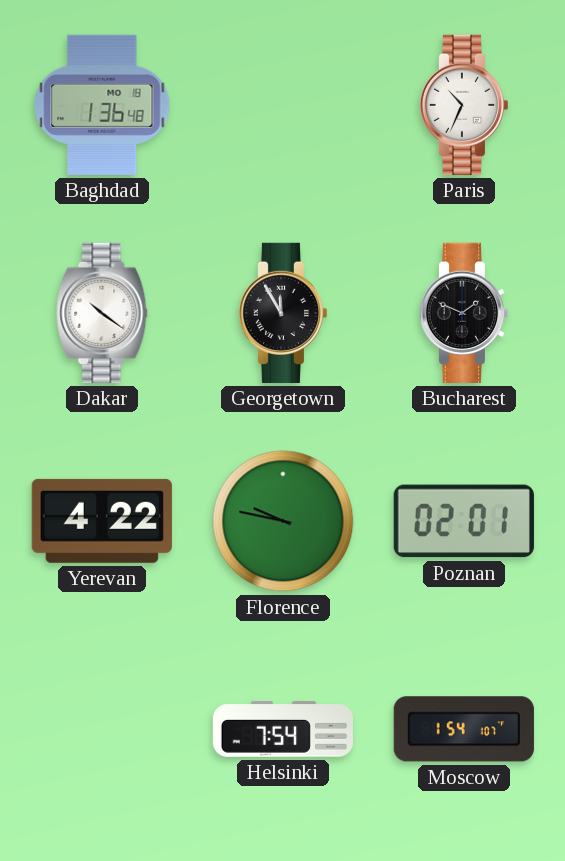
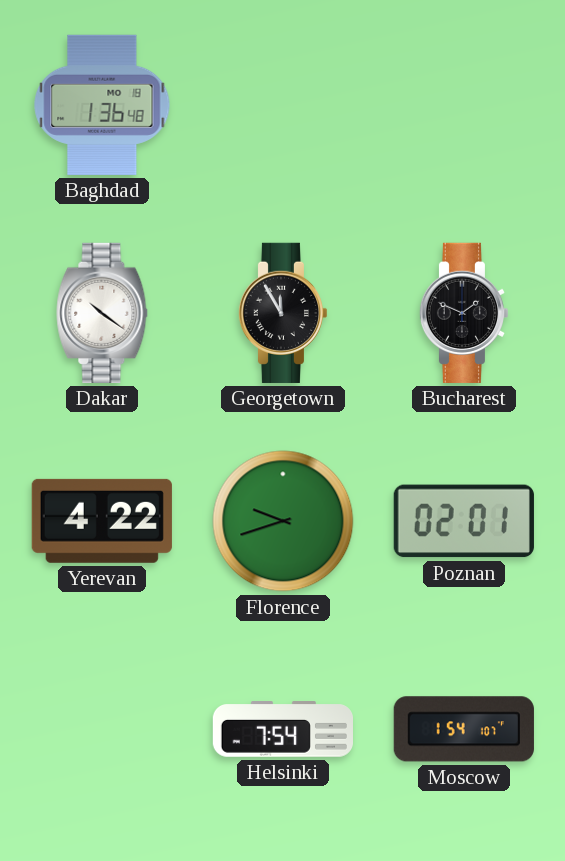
Paris: 10:34 -> none
Florence: 9:47 -> 9:42
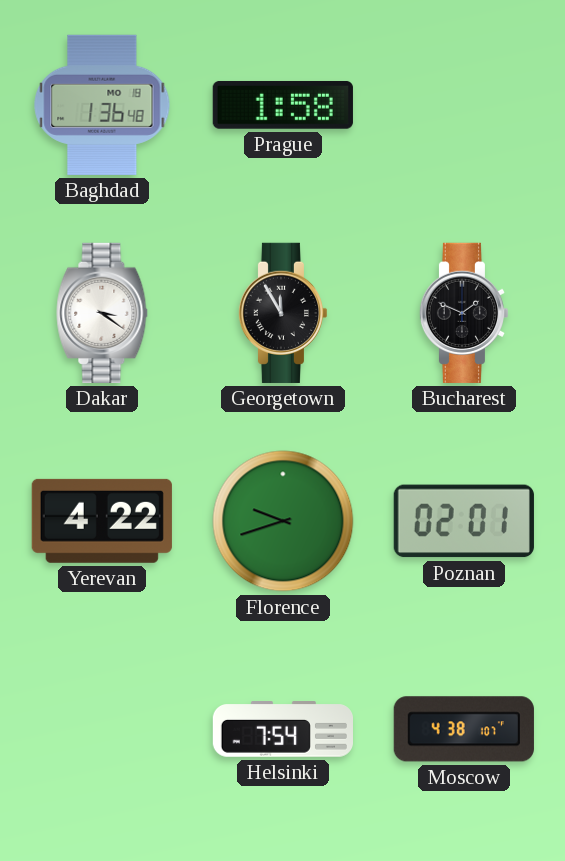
Prague: none -> 1:58
Dakar: 10:21 -> 3:21
Moscow: 1:54 -> 4:38
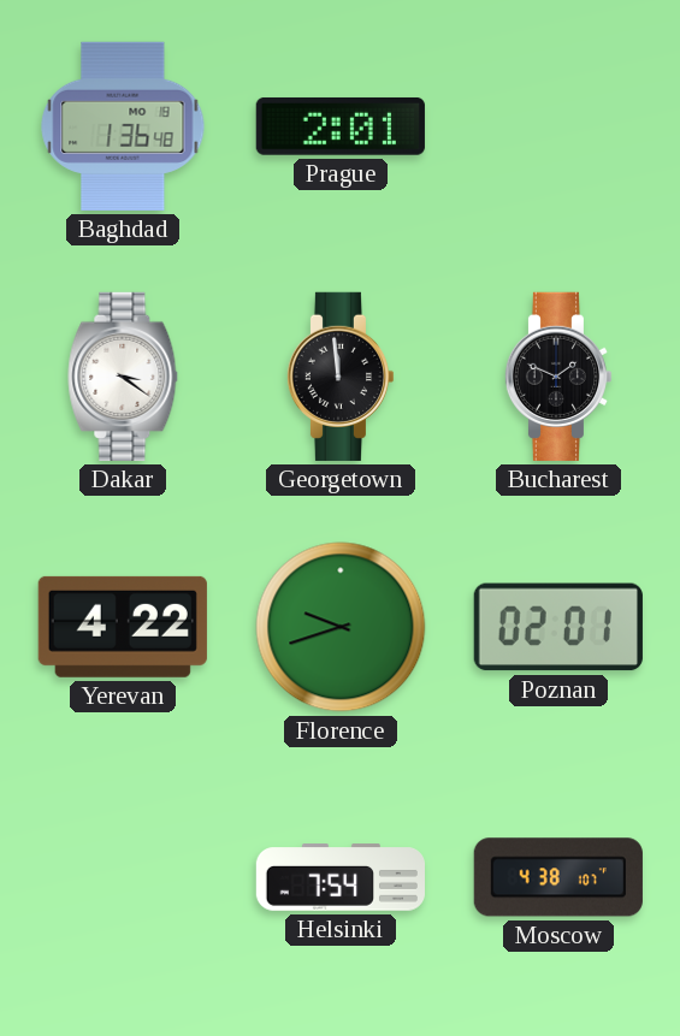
Prague: 1:58 -> 2:01
Georgetown: 11:55 -> 11:59
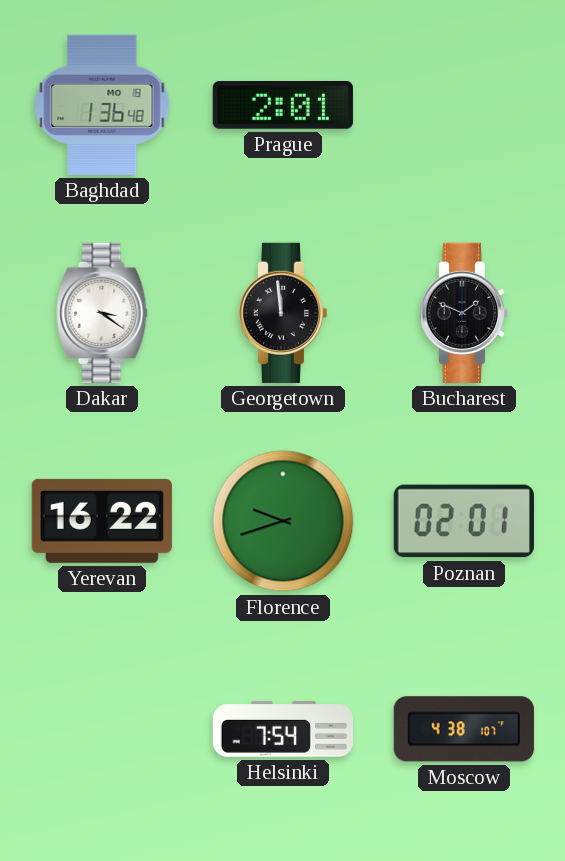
Yerevan: 4:22 -> 16:22
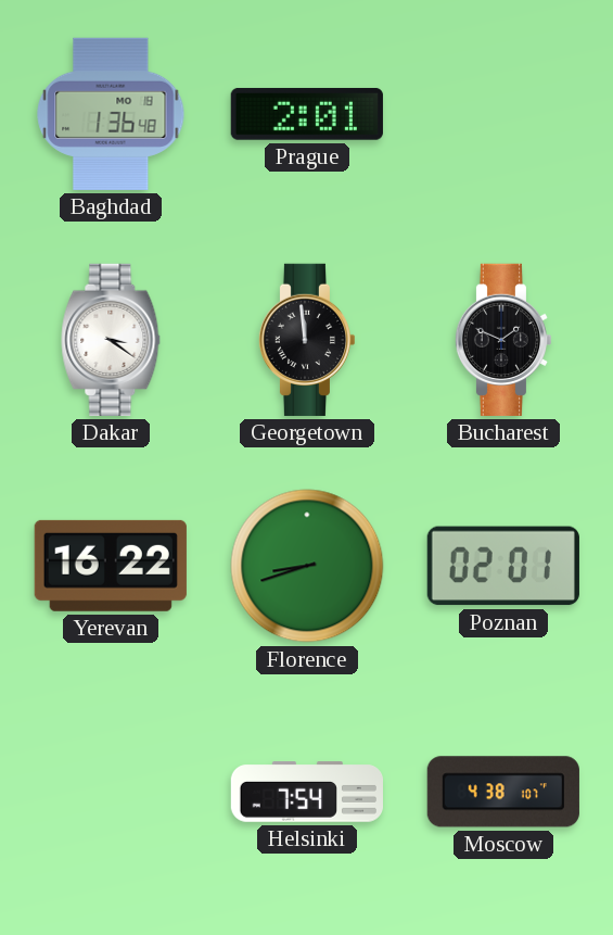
Florence: 9:42 -> 8:42
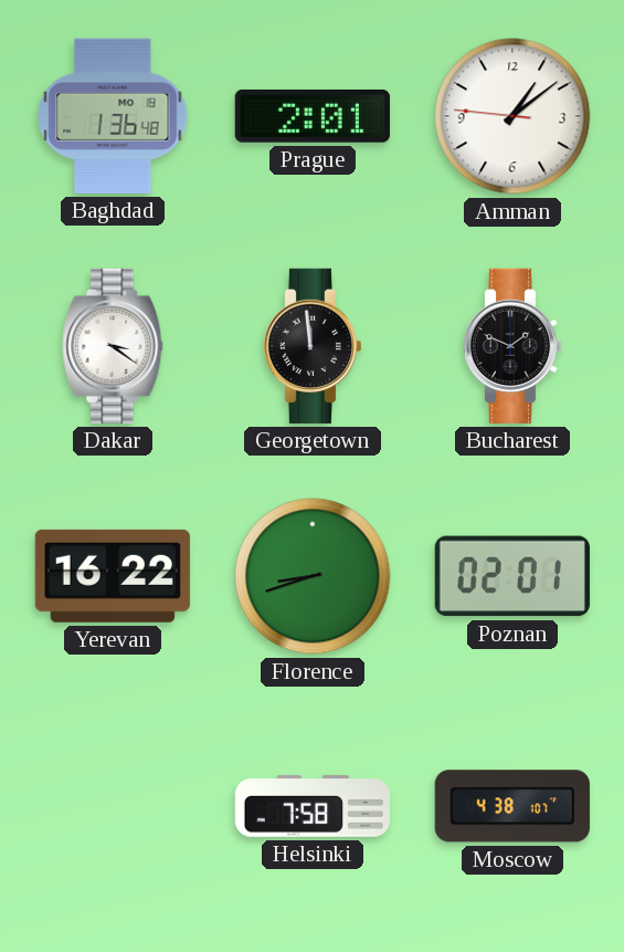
Amman: none -> 1:08
Helsinki: 7:54 -> 7:58
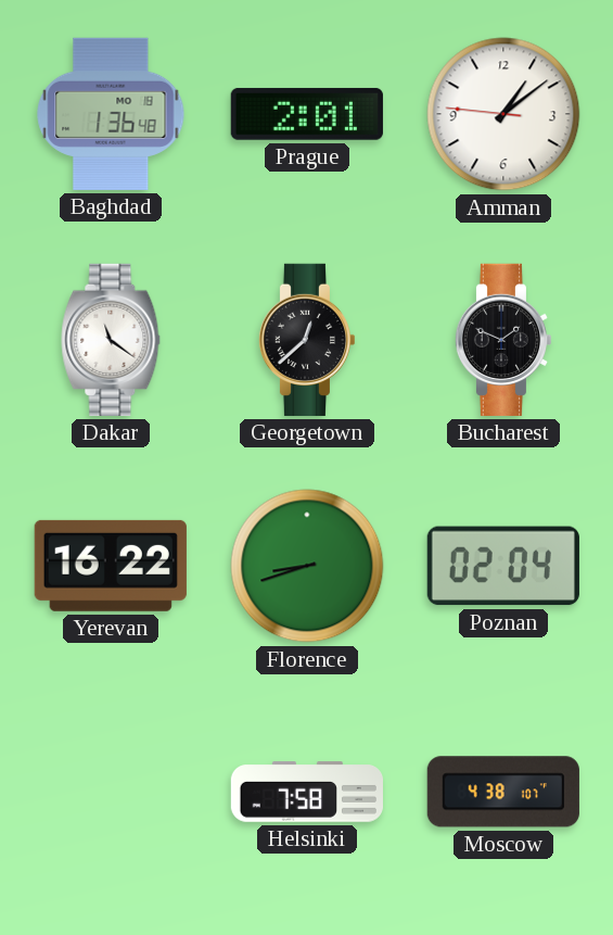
Dakar: 3:21 -> 11:21
Georgetown: 11:59 -> 12:38
Poznan: 02:01 -> 02:04
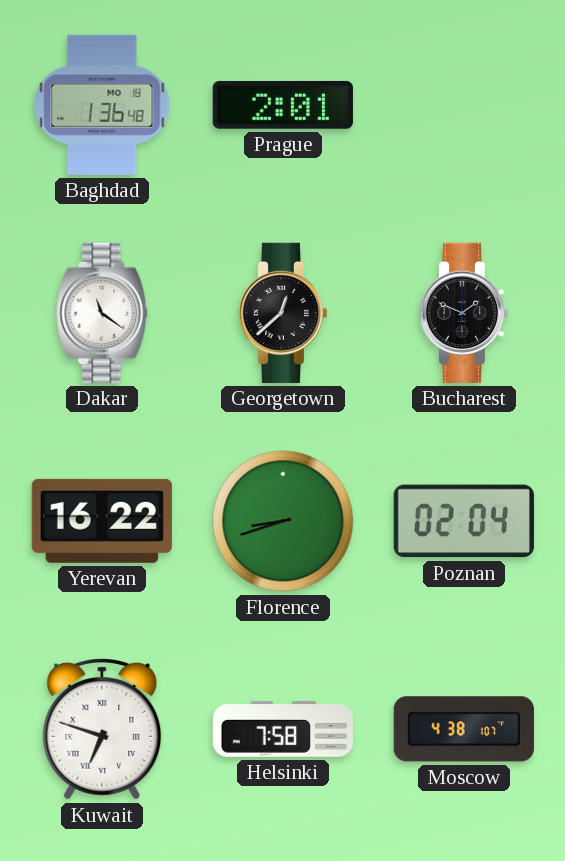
Amman: 1:08 -> none
Kuwait: none -> 6:48
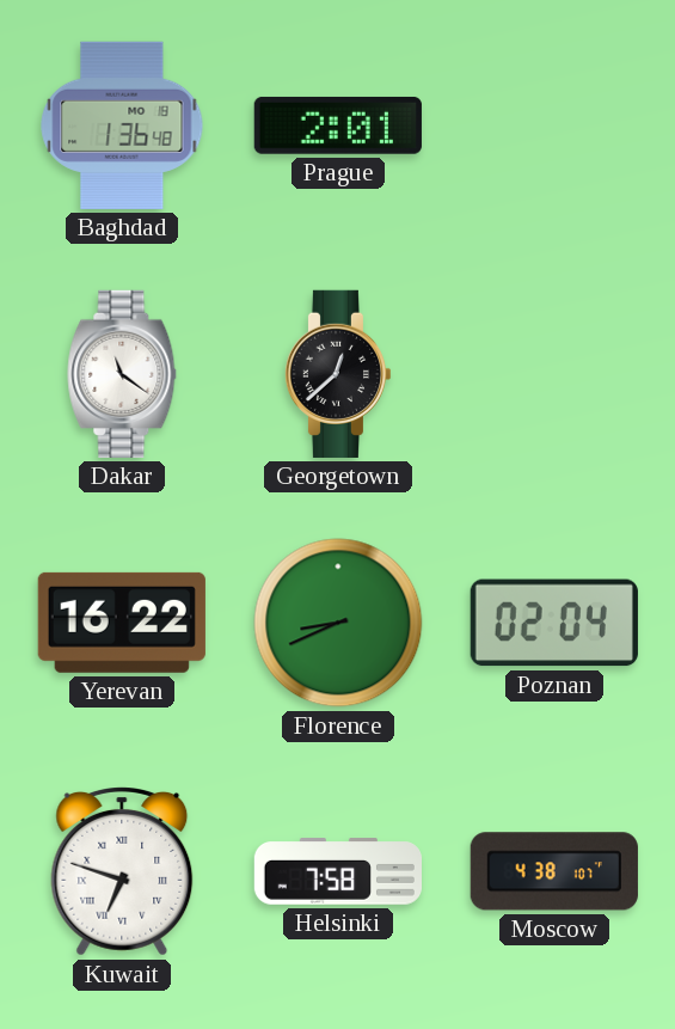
Bucharest: 1:49 -> none
Florence: 8:42 -> 8:41
